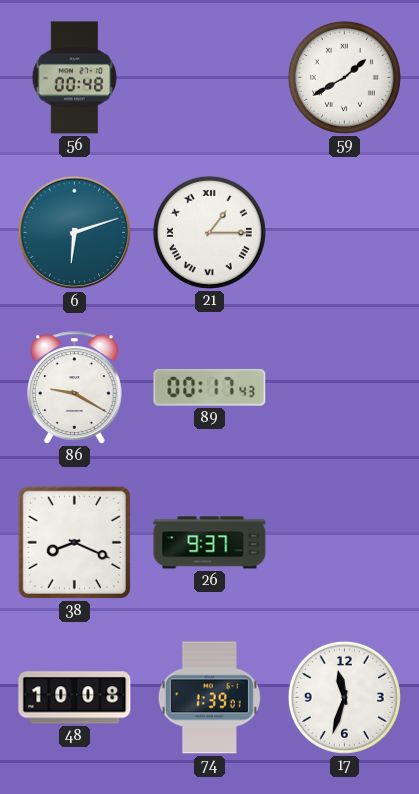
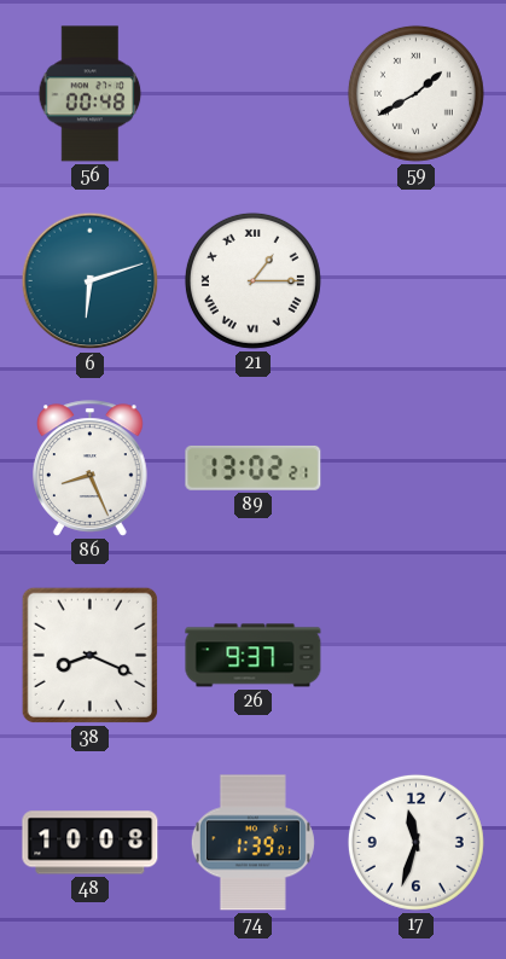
86: 9:20 -> 8:26
89: 00:17 -> 13:02
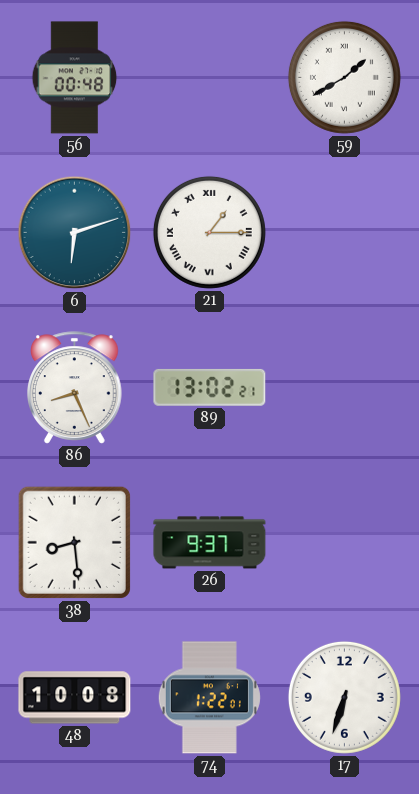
38: 8:19 -> 8:29
74: 1:39 -> 1:22
17: 11:33 -> 6:33
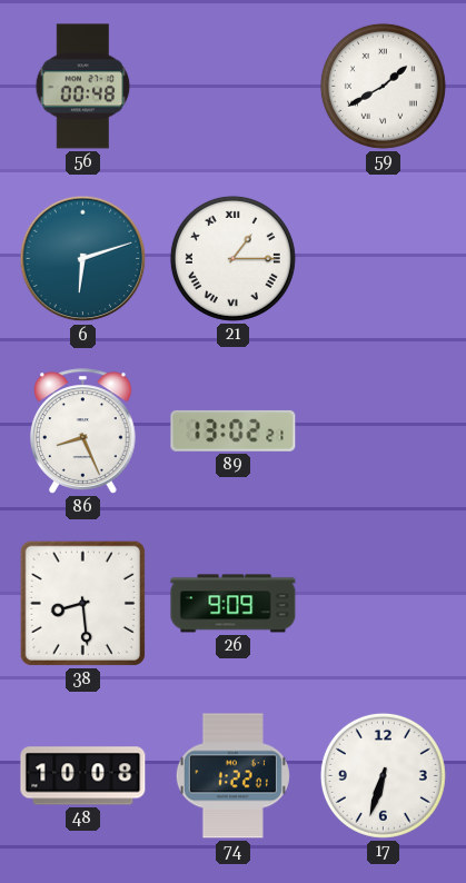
26: 9:37 -> 9:09
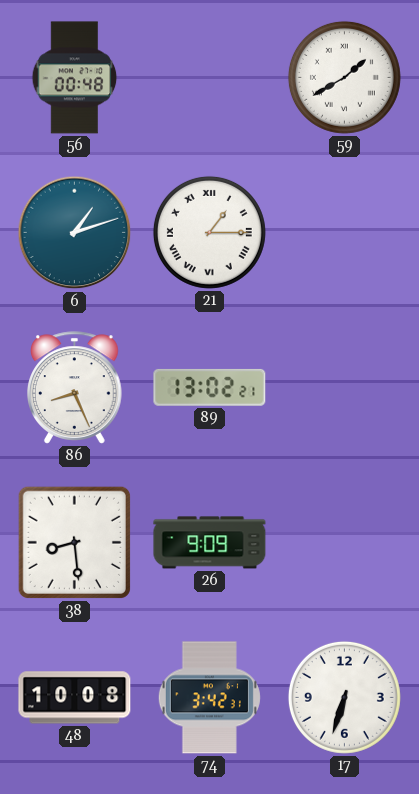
6: 6:12 -> 1:12
74: 1:22 -> 3:42
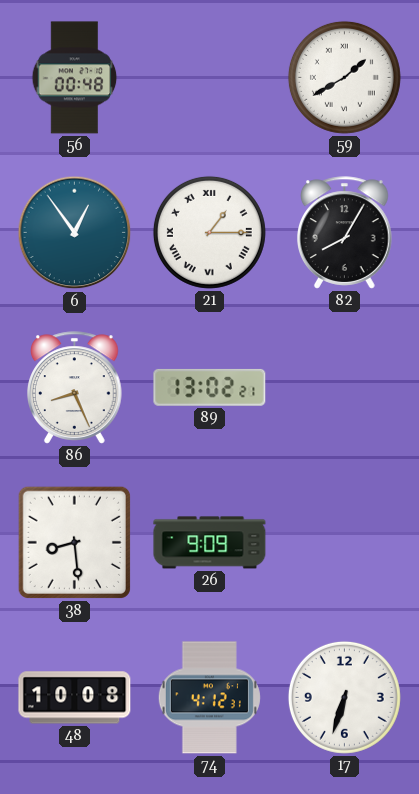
6: 1:12 -> 12:54
82: none -> 8:05
74: 3:42 -> 4:12
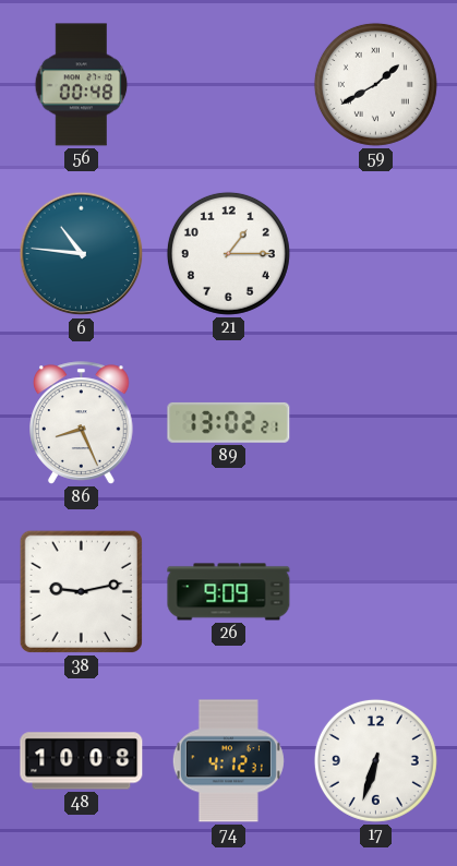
6: 12:54 -> 10:46
21 numerals: Roman -> Arabic
82: 8:05 -> none
38: 8:29 -> 9:13
